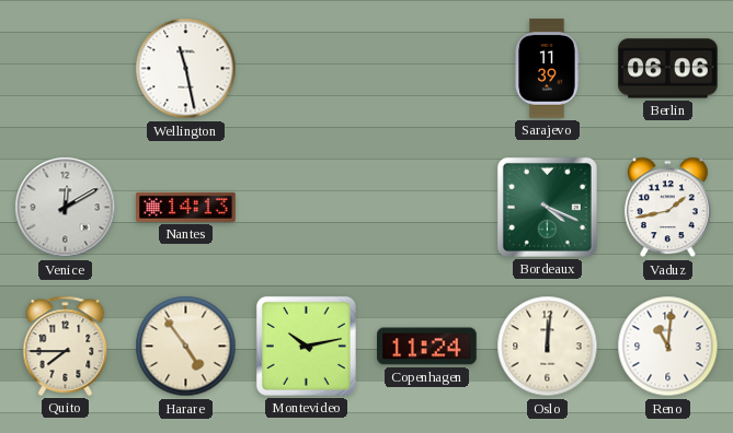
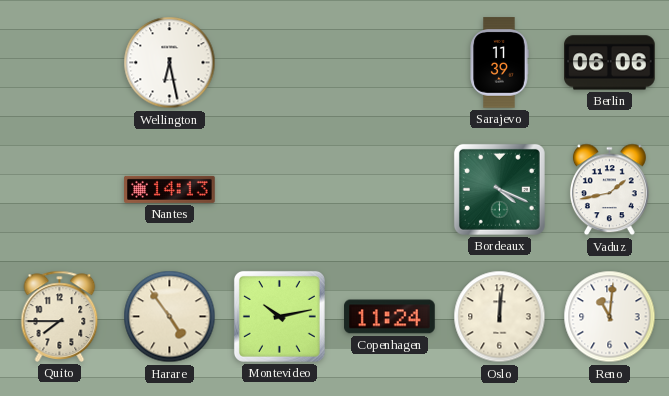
Wellington: 11:28 -> 6:28
Venice: 12:10 -> none
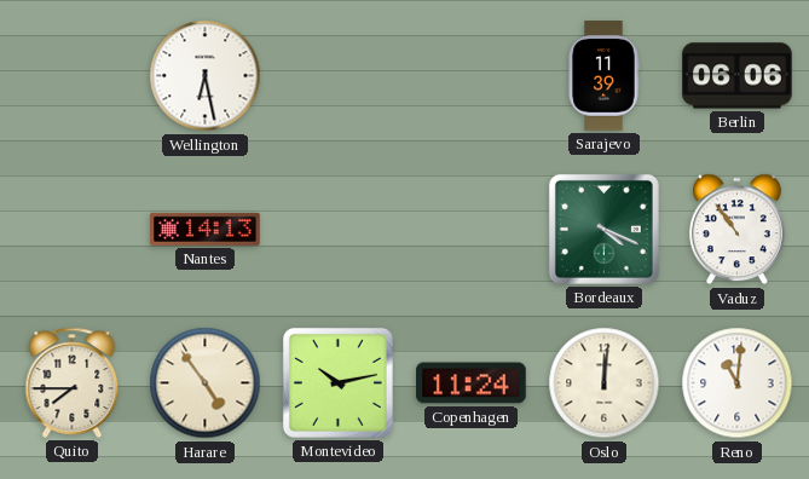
Vaduz: 1:43 -> 10:54
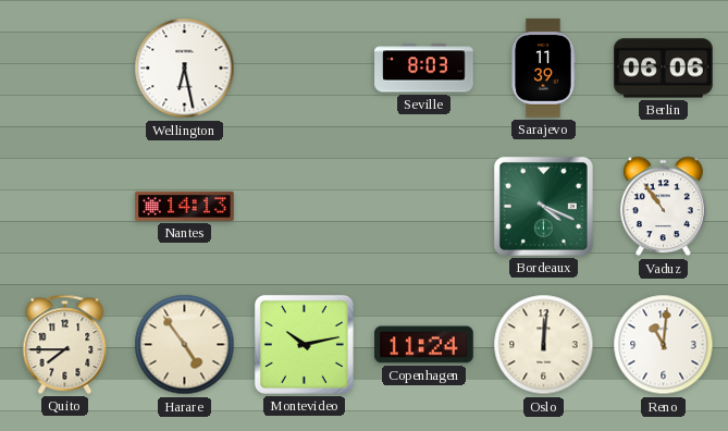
Seville: none -> 8:03
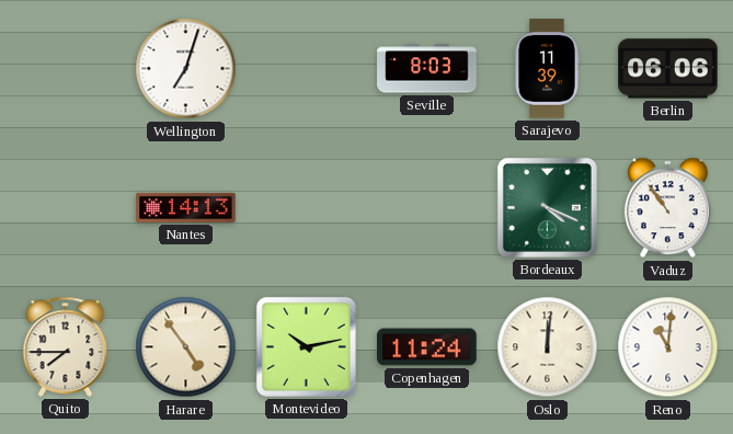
Wellington: 6:28 -> 7:03
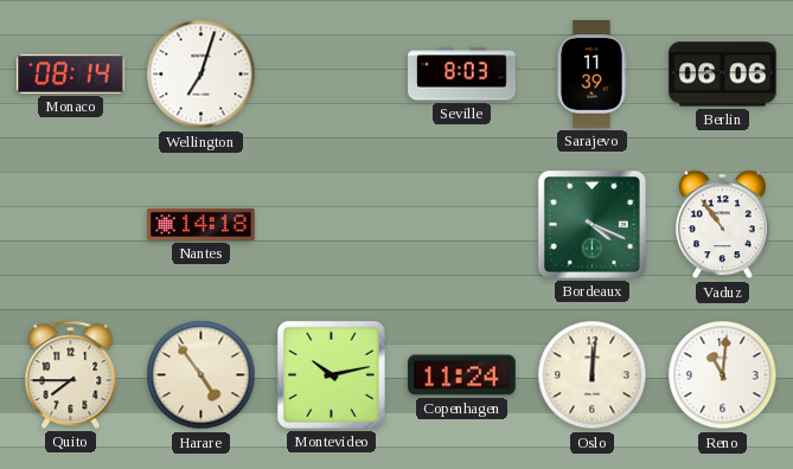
Monaco: none -> 08:14
Nantes: 14:13 -> 14:18
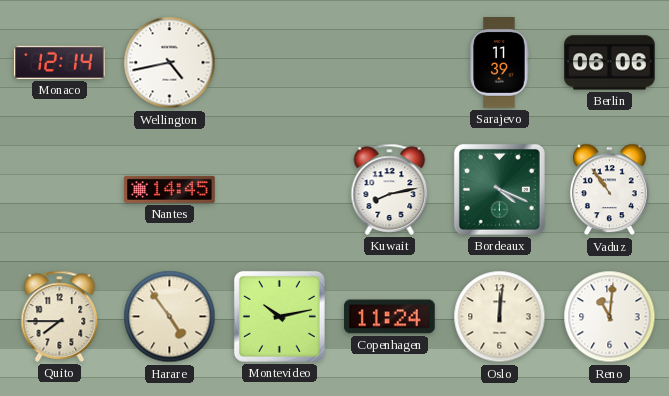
Monaco: 08:14 -> 12:14
Wellington: 7:03 -> 4:43
Seville: 8:03 -> none
Nantes: 14:18 -> 14:45
Kuwait: none -> 8:13
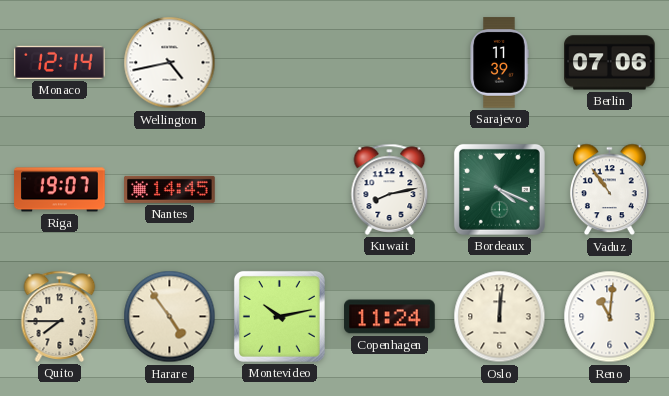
Berlin: 06:06 -> 07:06
Riga: none -> 19:07
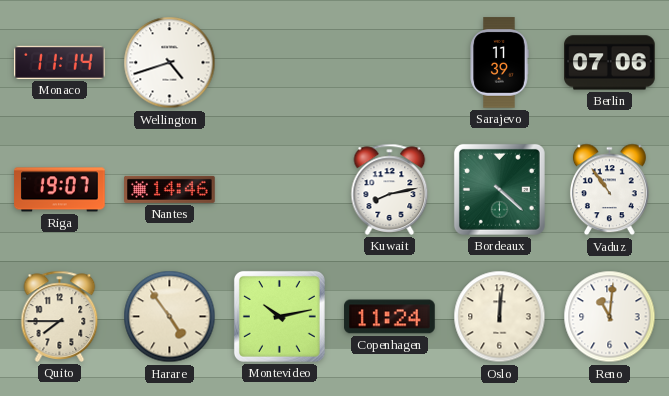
Monaco: 12:14 -> 11:14
Wellington: 4:43 -> 4:42
Nantes: 14:45 -> 14:46
Bordeaux: 4:19 -> 4:22
